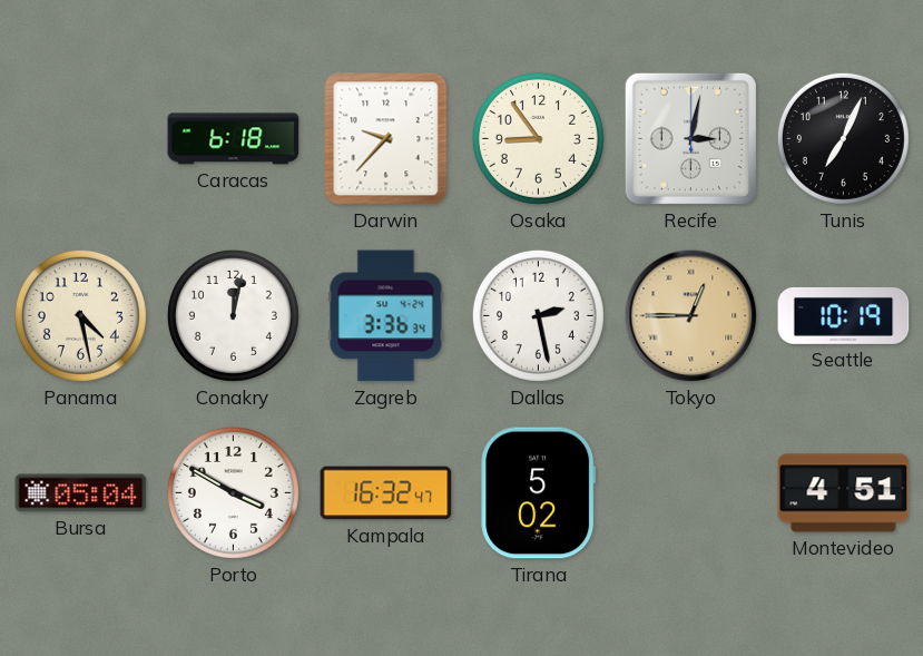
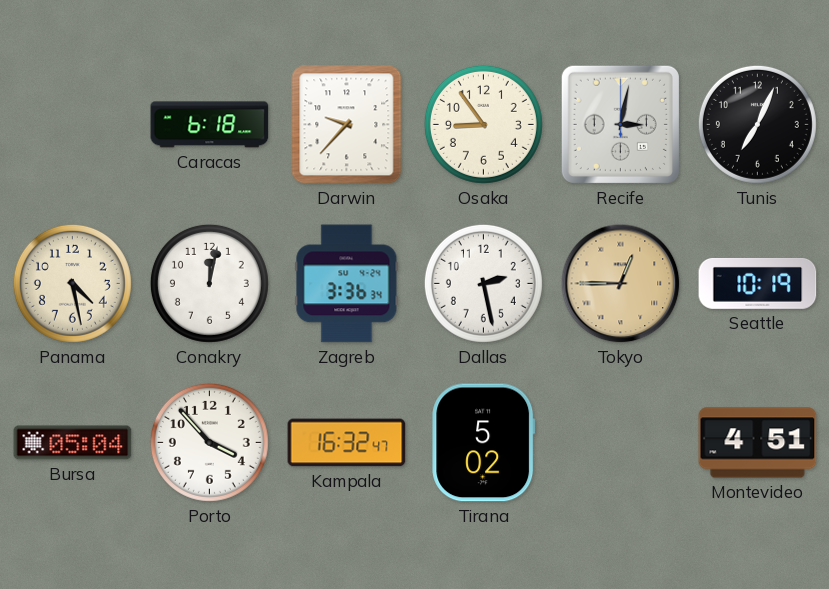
Porto: 3:50 -> 3:53
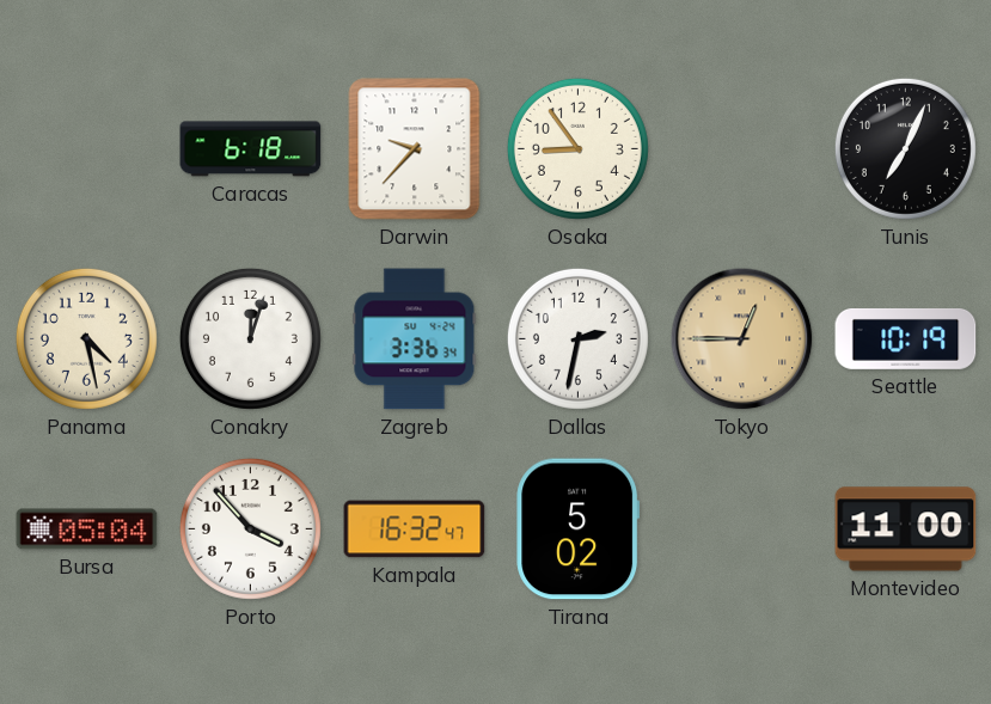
Recife: 3:02 -> none
Conakry: 12:02 -> 12:03
Dallas: 2:28 -> 2:32
Montevideo: 4:51 -> 11:00
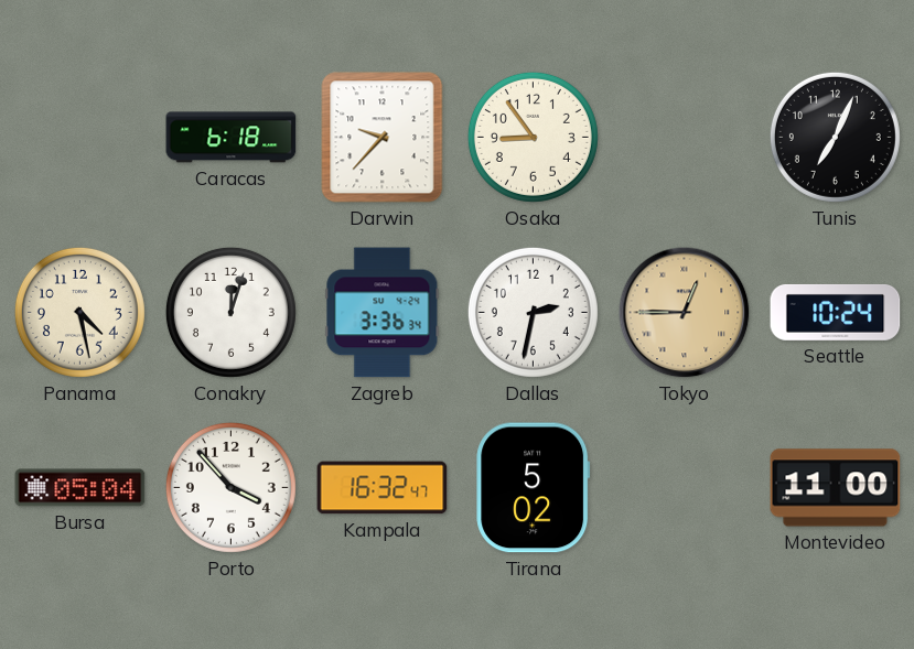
Seattle: 10:19 -> 10:24
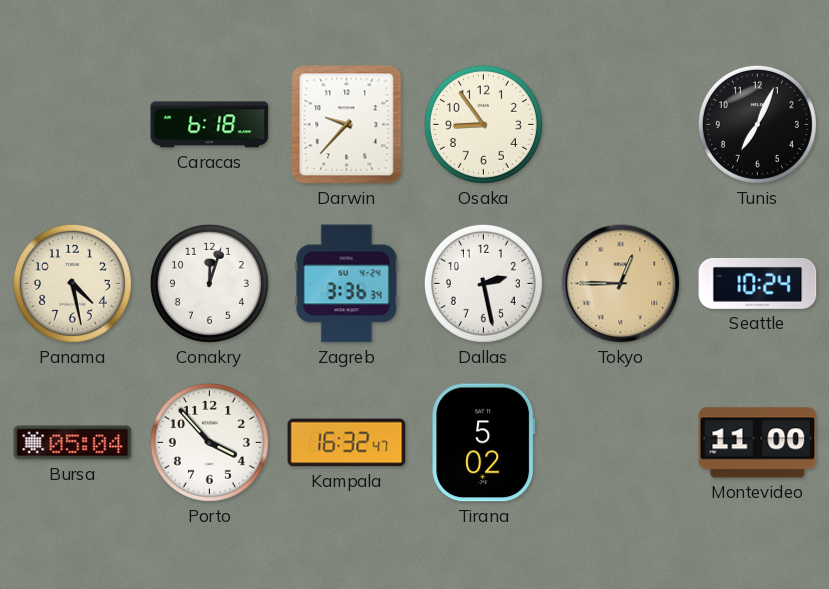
Dallas: 2:32 -> 2:28
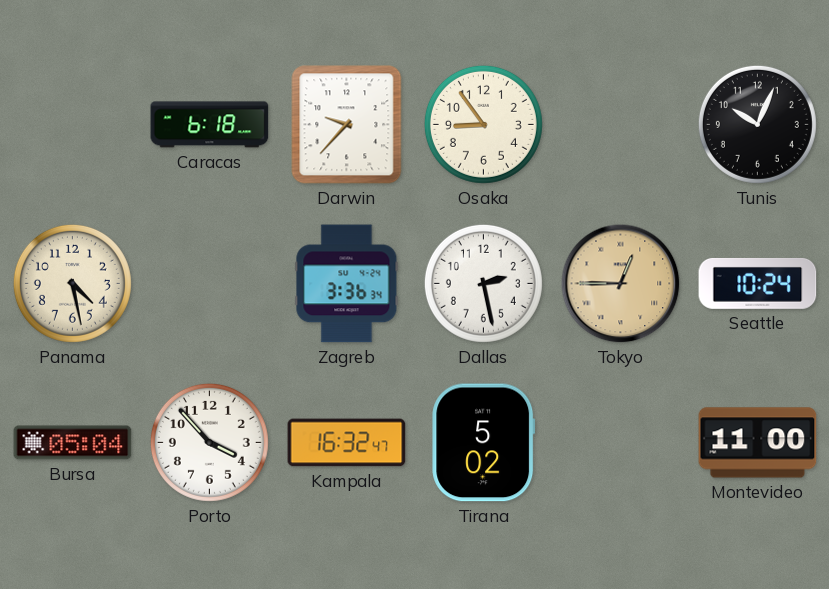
Tunis: 7:04 -> 10:04
Conakry: 12:03 -> none
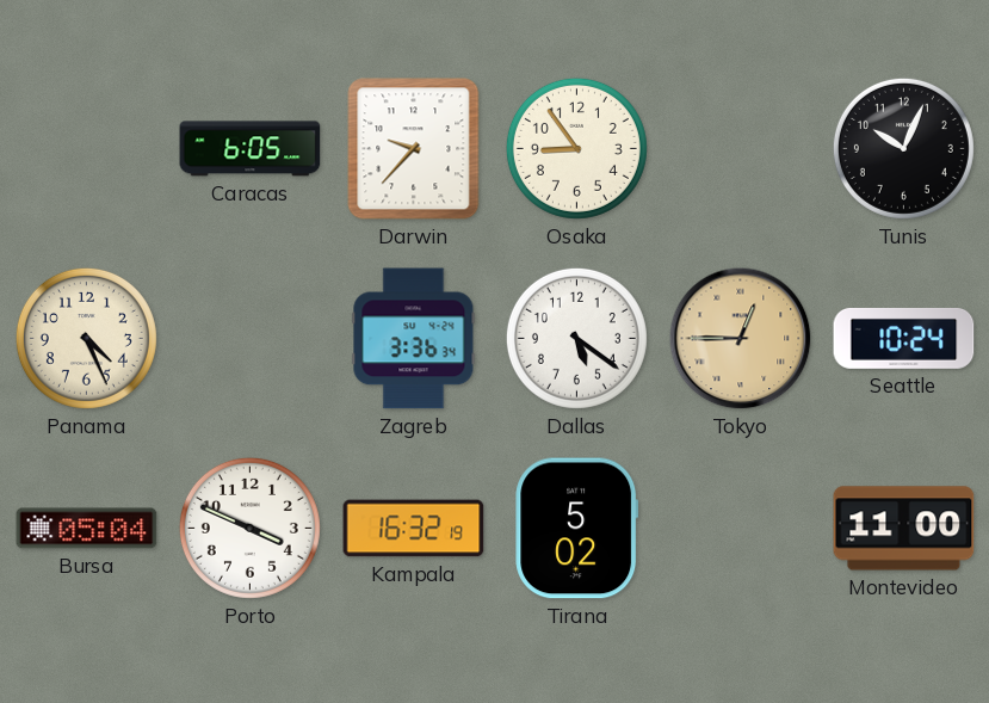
Caracas: 6:18 -> 6:05
Panama: 4:28 -> 4:26
Dallas: 2:28 -> 5:21
Porto: 3:53 -> 3:49
Kampala: 16:32:47 -> 16:32:19
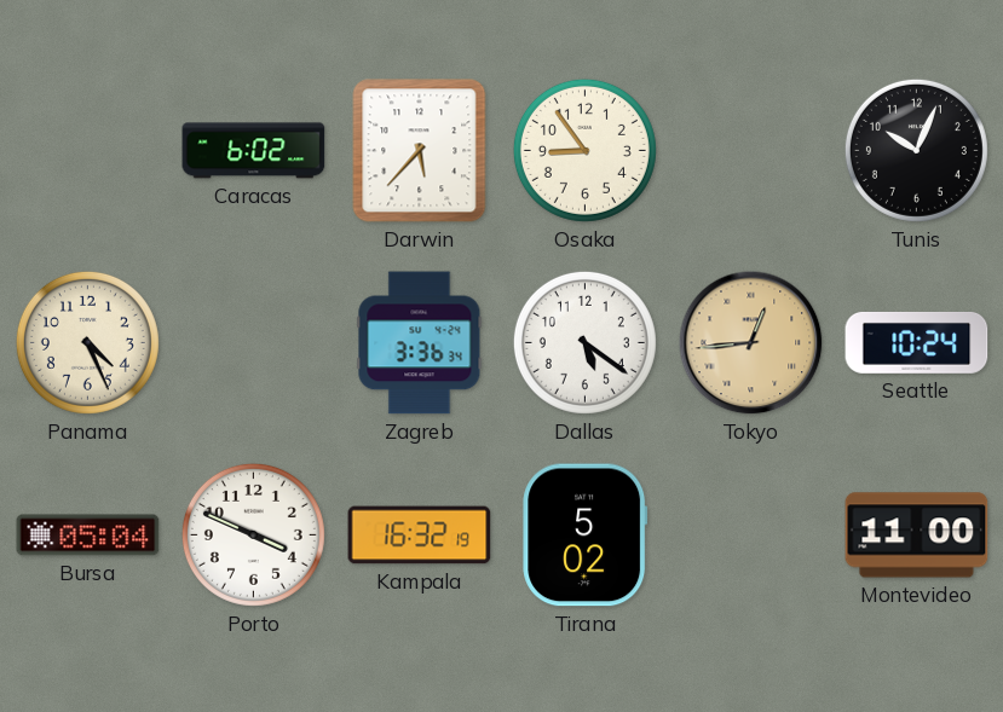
Caracas: 6:05 -> 6:02
Darwin: 9:37 -> 5:37
Tokyo: 12:45 -> 12:44
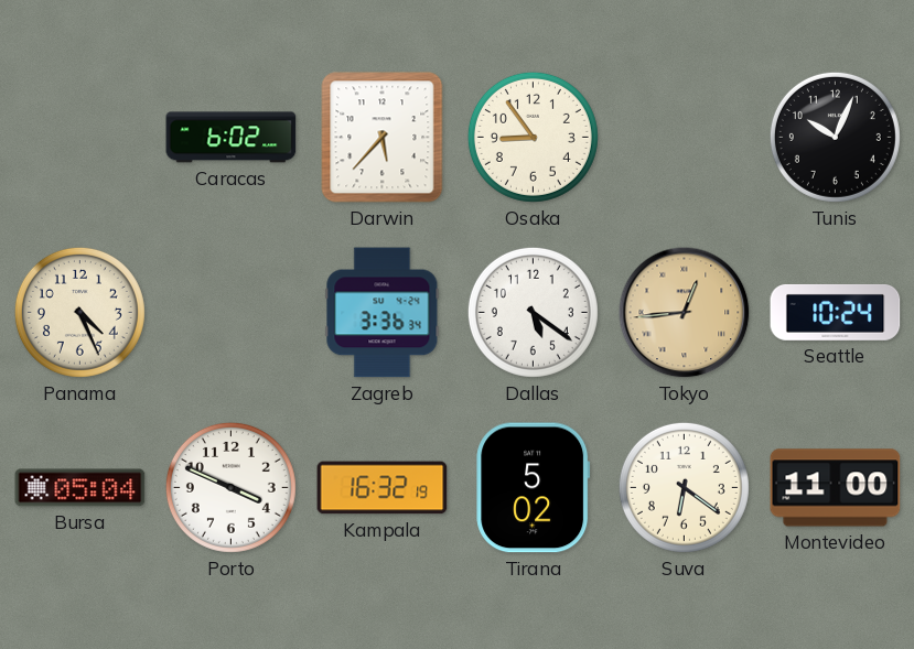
Suva: none -> 6:21
